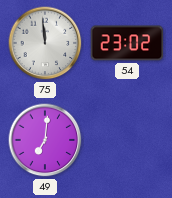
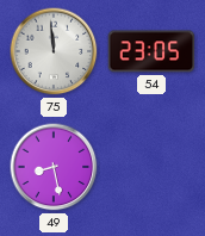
54: 23:02 -> 23:05
49: 7:01 -> 8:28
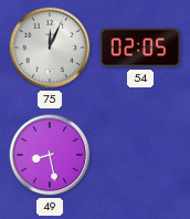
75: 11:59 -> 12:04
54: 23:05 -> 02:05
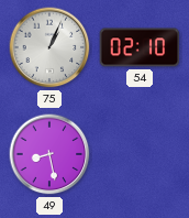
75: 12:04 -> 1:04
54: 02:05 -> 02:10
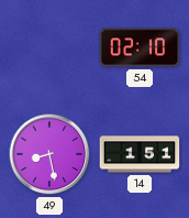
75: 1:04 -> none
14: none -> 1:51
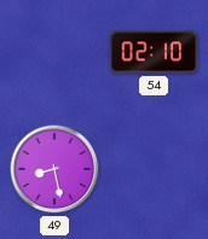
14: 1:51 -> none
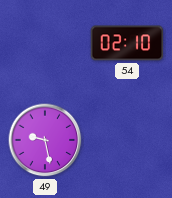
49: 8:28 -> 9:28
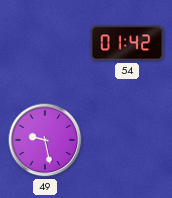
54: 02:10 -> 01:42
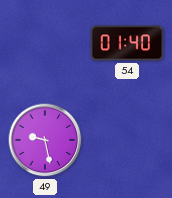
54: 01:42 -> 01:40
